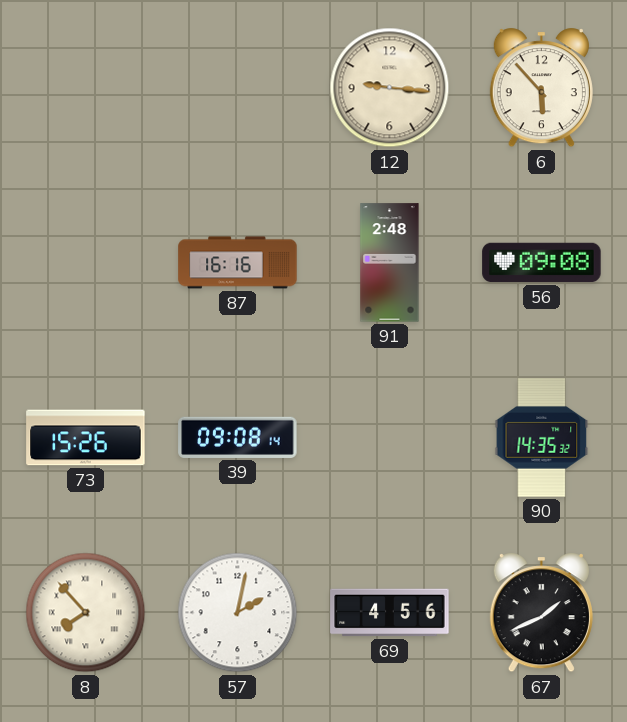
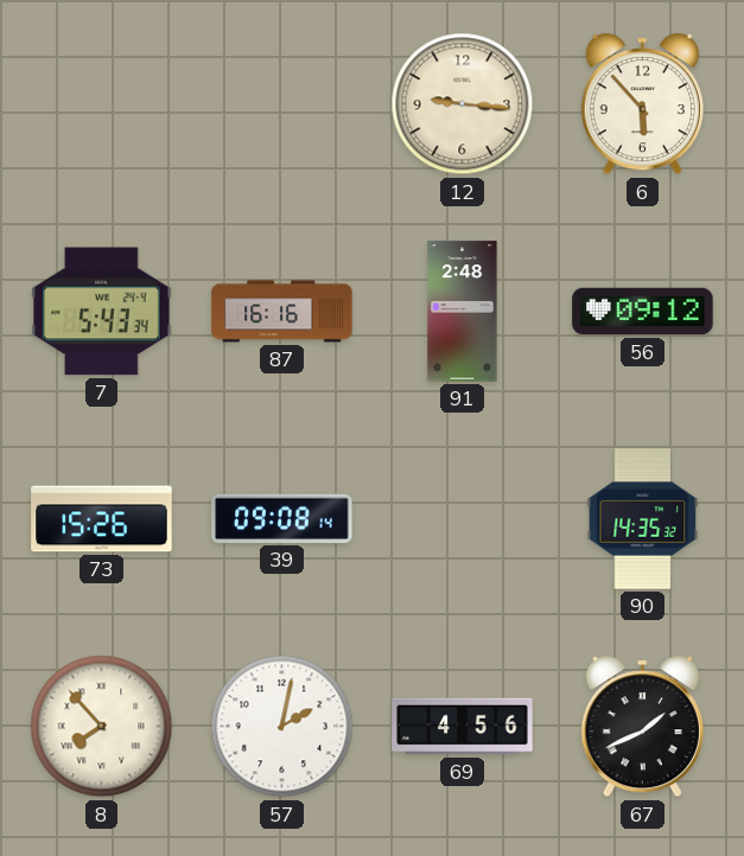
7: none -> 5:43
56: 09:08 -> 09:12
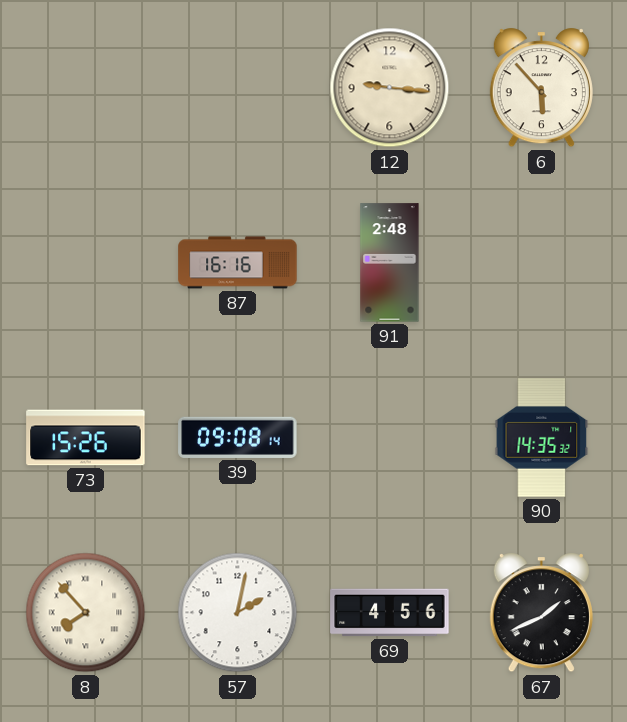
7: 5:43 -> none
56: 09:12 -> none
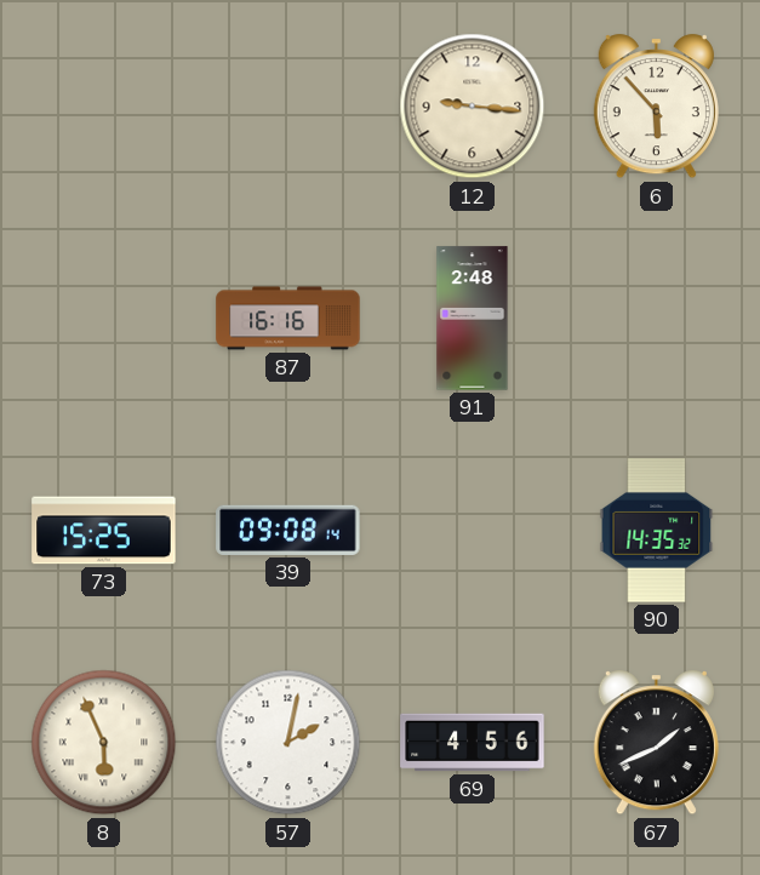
73: 15:26 -> 15:25
8: 7:53 -> 5:56
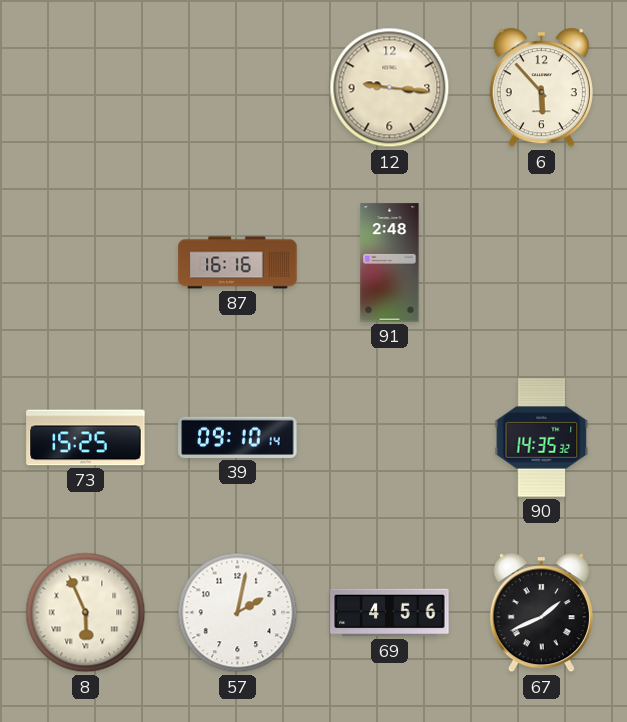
39: 09:08 -> 09:10
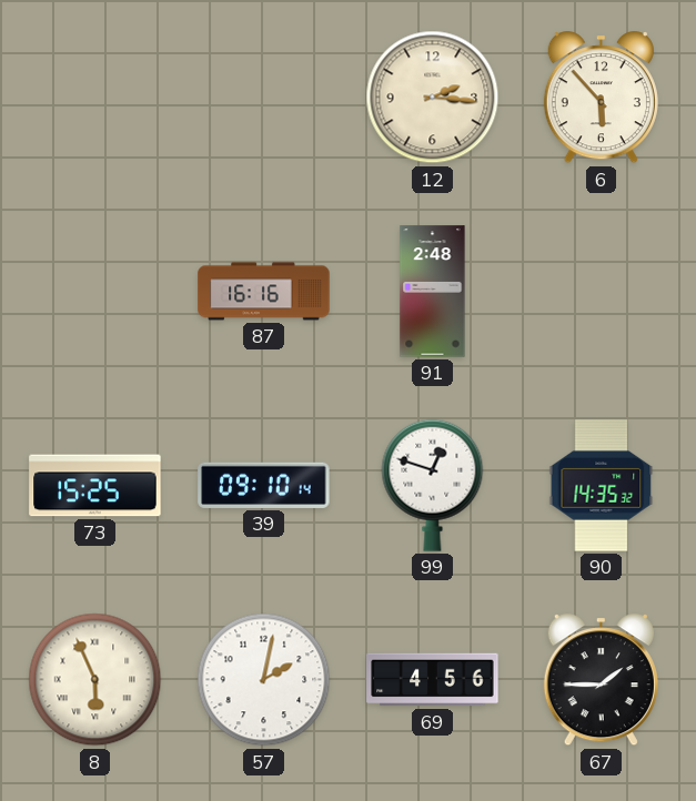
12: 9:16 -> 2:16
99: none -> 12:48
67: 1:41 -> 1:45
